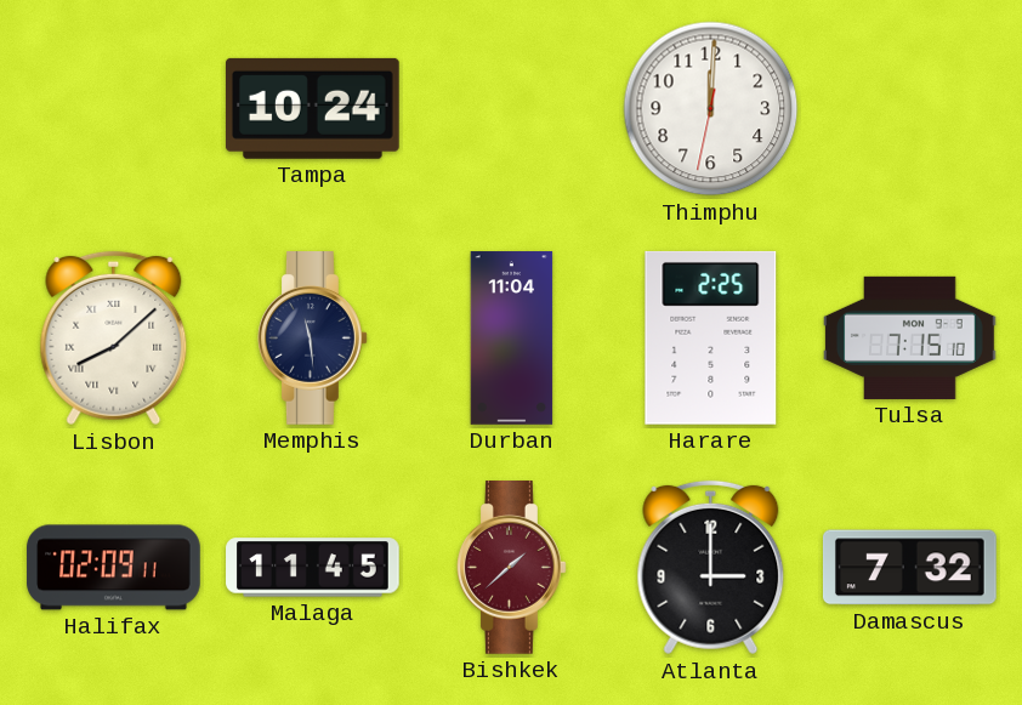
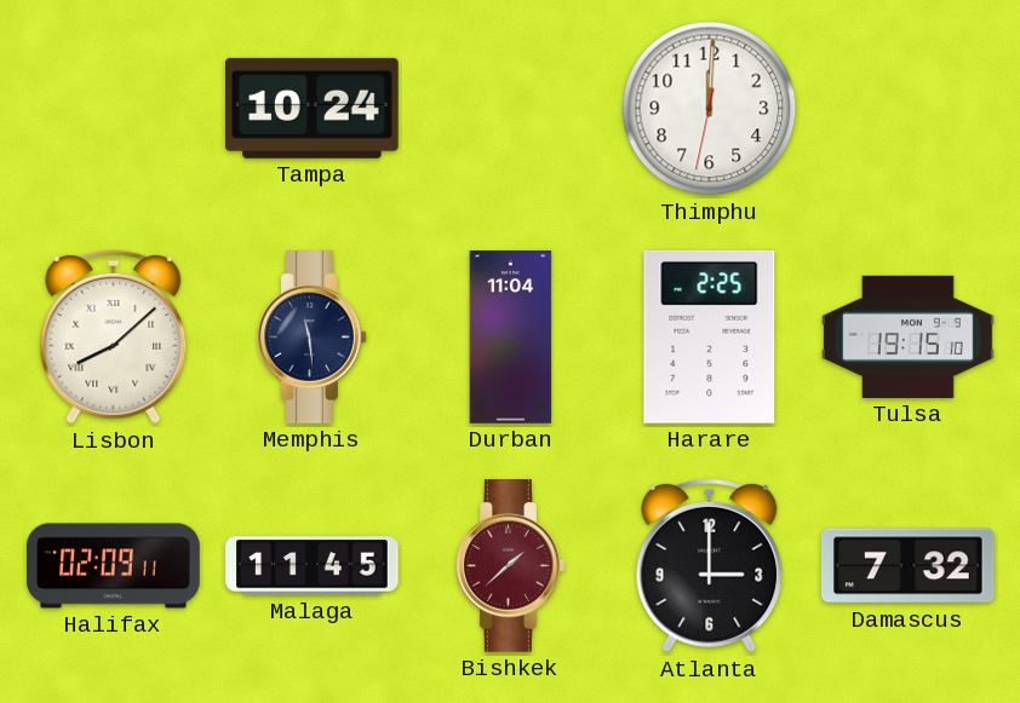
Tulsa: 7:15 -> 19:15
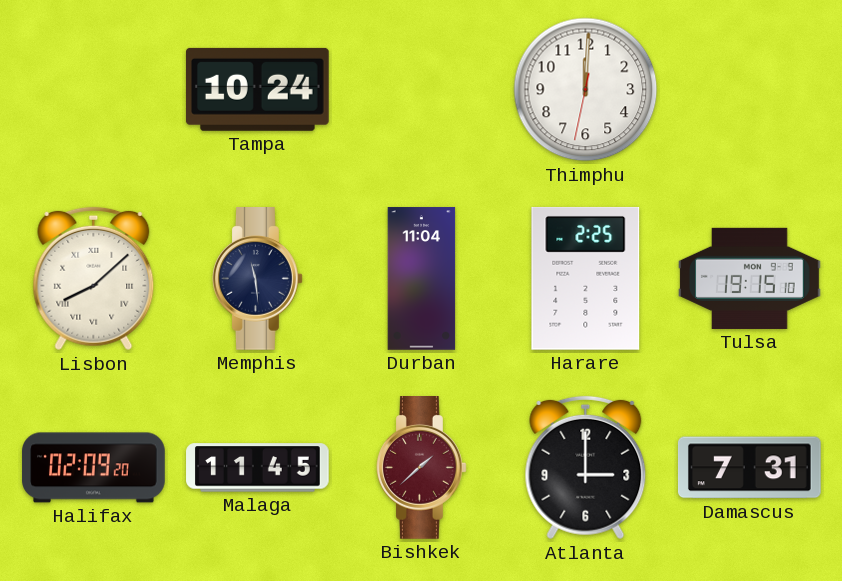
Halifax: 02:09:11 -> 02:09:20
Damascus: 7:32 -> 7:31
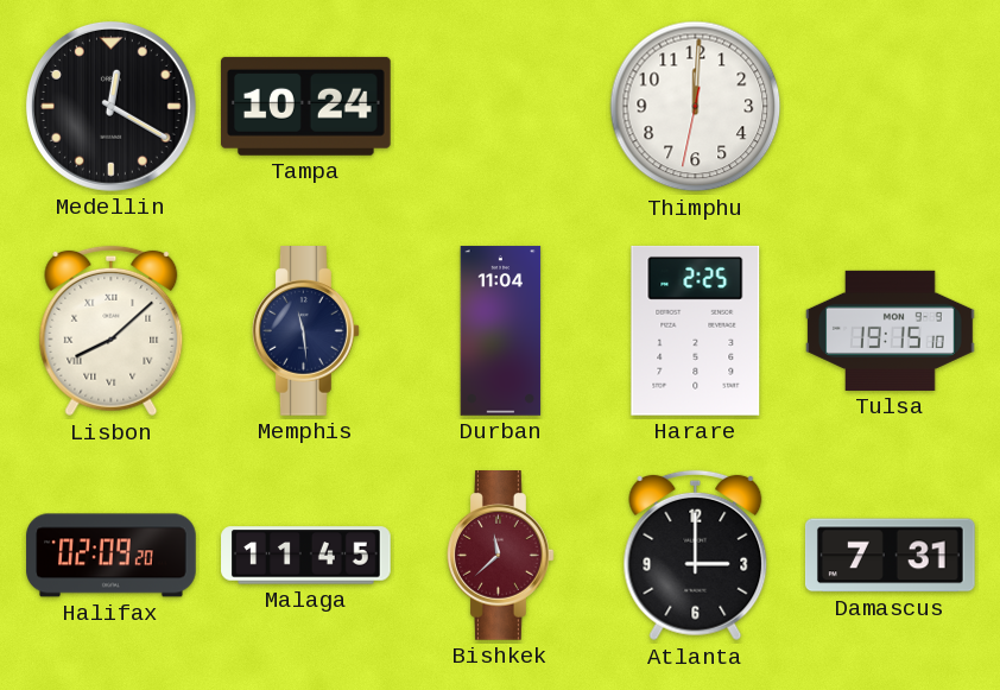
Medellin: none -> 12:20
Bishkek: 1:38 -> 11:38
